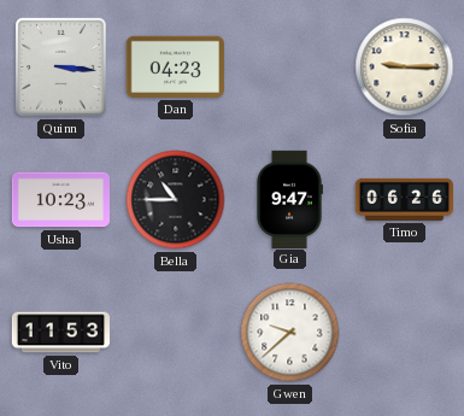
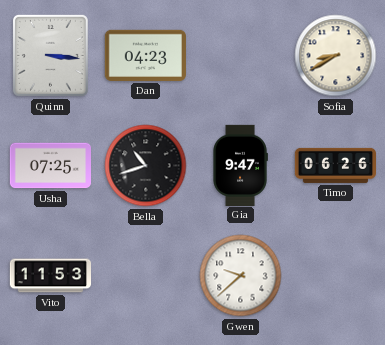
Sofia: 9:15 -> 8:40
Usha: 10:23 -> 07:25
Bella: 10:45 -> 10:42
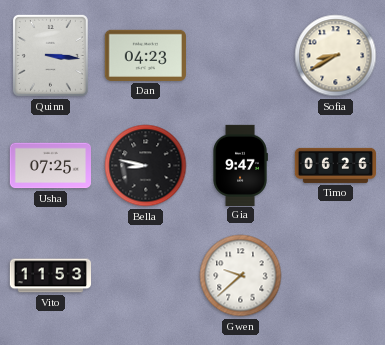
Bella: 10:42 -> 8:47
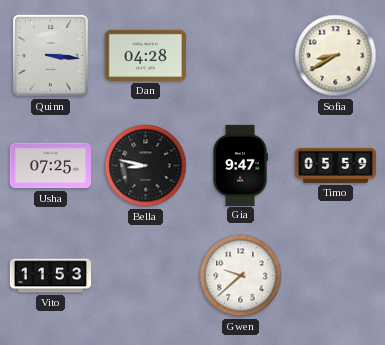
Dan: 04:23 -> 04:28
Timo: 06:26 -> 05:59
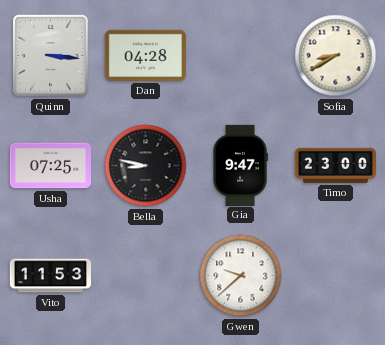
Timo: 05:59 -> 23:00
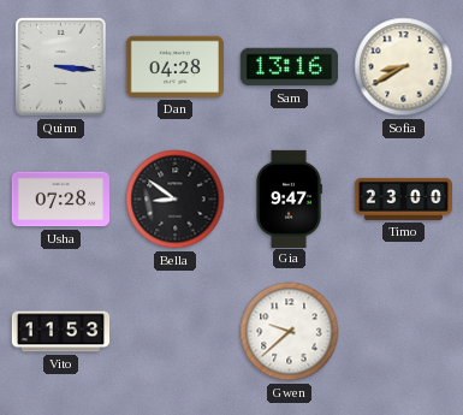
Sam: none -> 13:16
Usha: 07:25 -> 07:28
Bella: 8:47 -> 8:51
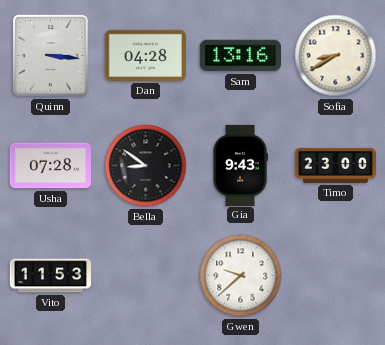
Gia: 9:47 -> 9:43
